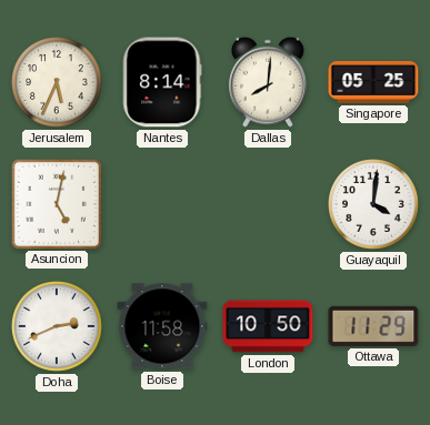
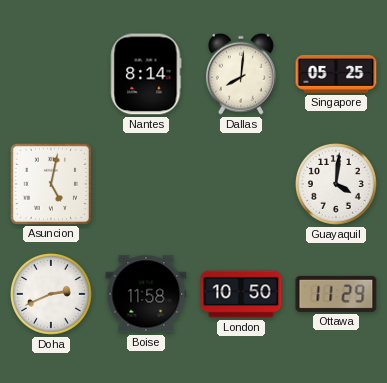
Jerusalem: 5:34 -> none
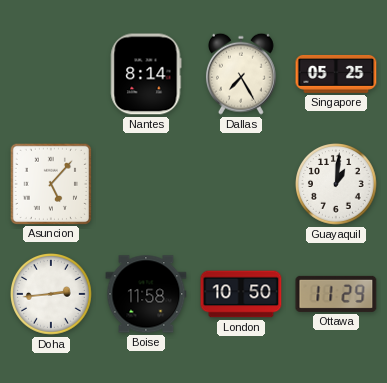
Dallas: 8:01 -> 7:25
Asuncion: 5:02 -> 5:07
Guayaquil: 4:01 -> 1:01
Doha: 2:41 -> 2:44
